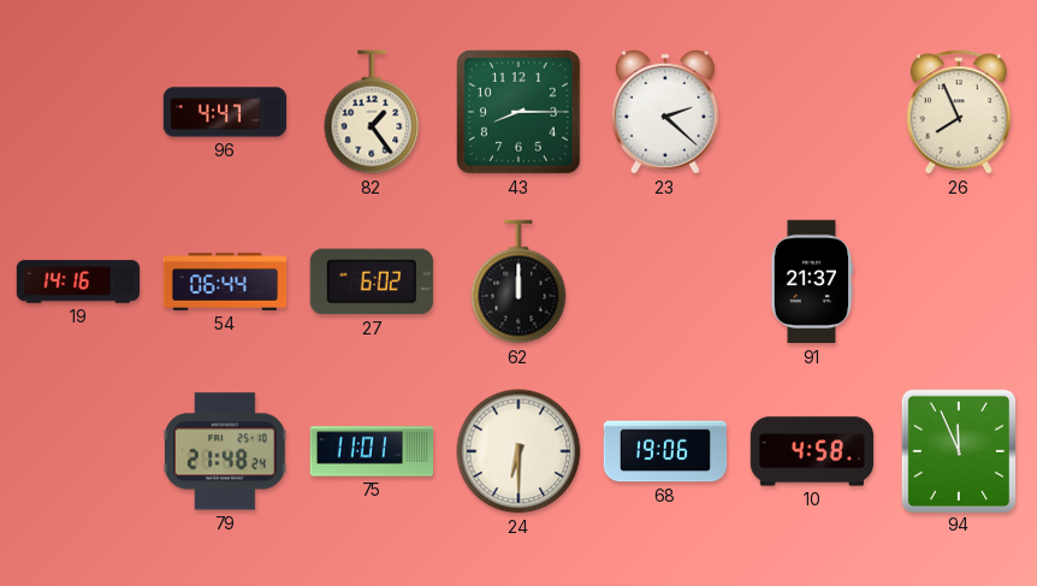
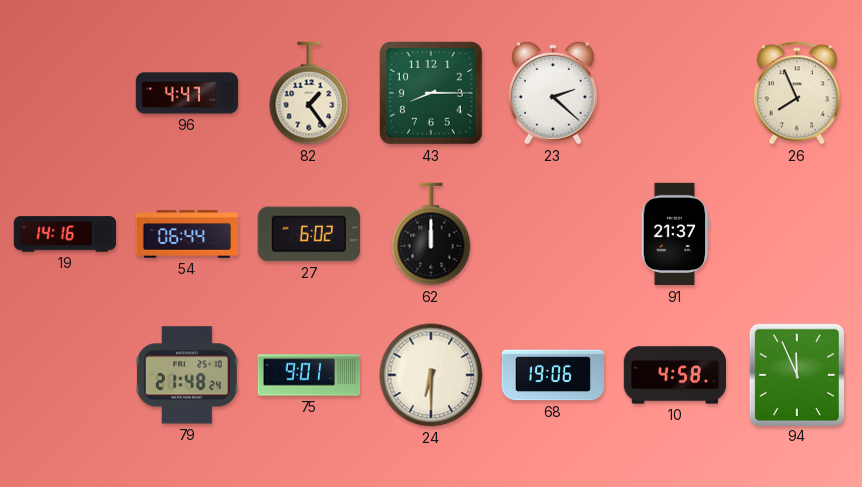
75: 11:01 -> 9:01
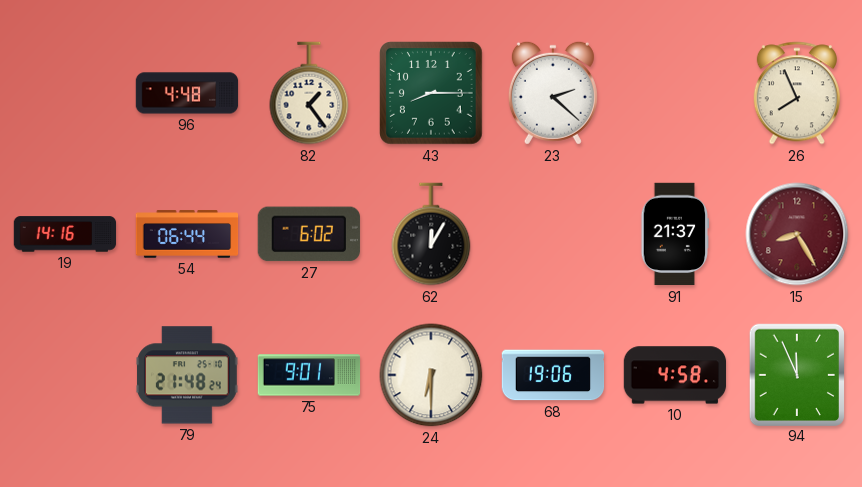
96: 4:47 -> 4:48
62: 12:00 -> 12:05
15: none -> 8:25
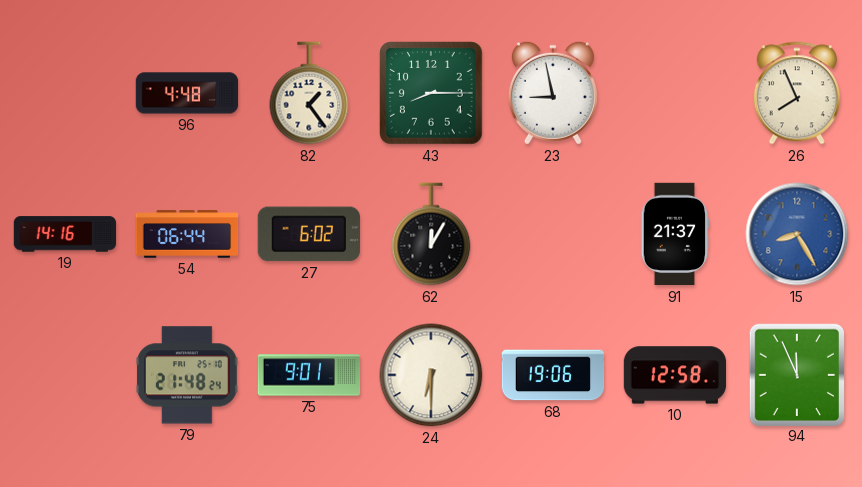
23: 2:22 -> 8:58
15 dial: burgundy -> blue
10: 4:58 -> 12:58
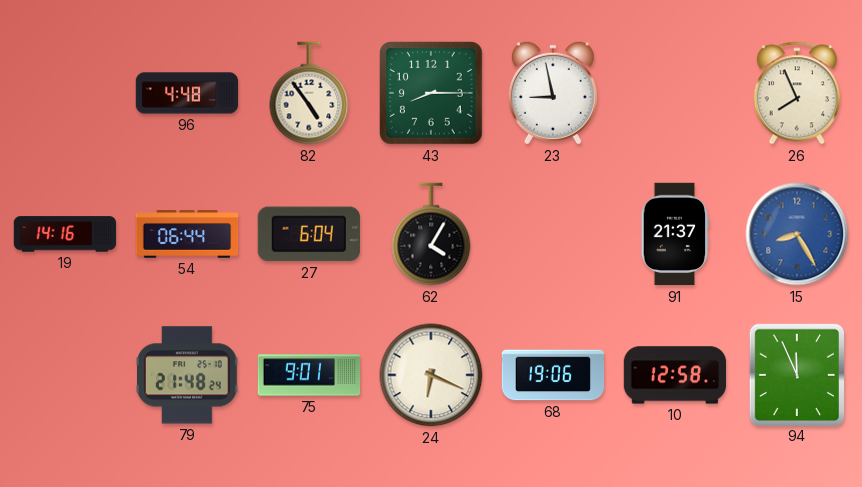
82: 1:24 -> 4:54
27: 6:02 -> 6:04
62: 12:05 -> 4:05
24: 6:30 -> 6:19
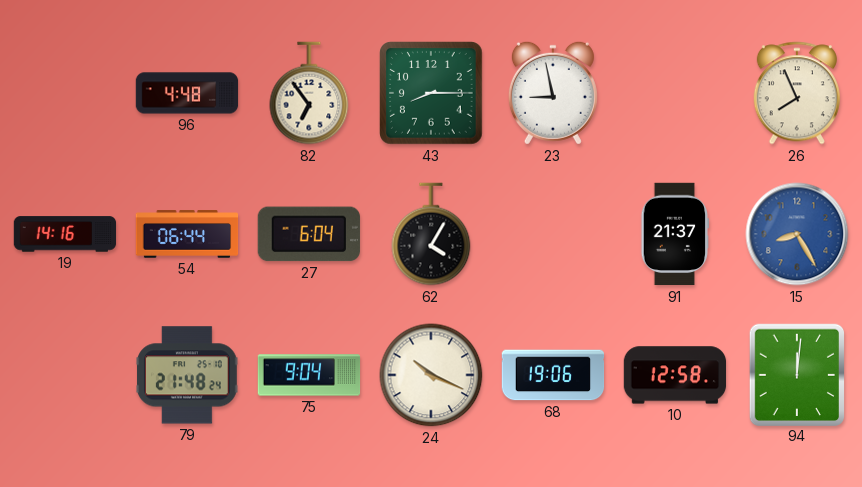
82: 4:54 -> 6:54
75: 9:01 -> 9:04
24: 6:19 -> 10:19
94: 11:56 -> 12:01
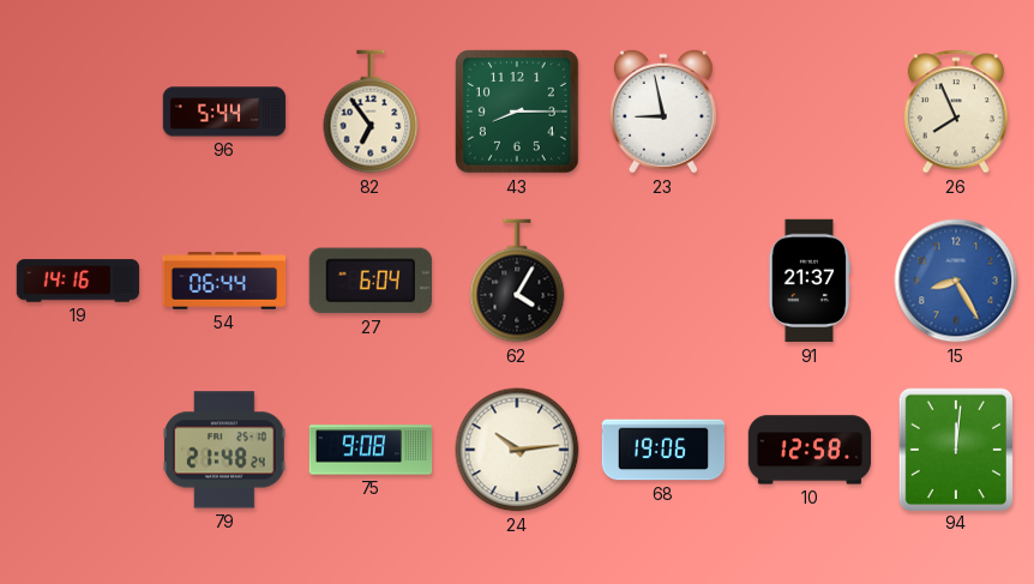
96: 4:48 -> 5:44
75: 9:04 -> 9:08
24: 10:19 -> 10:14
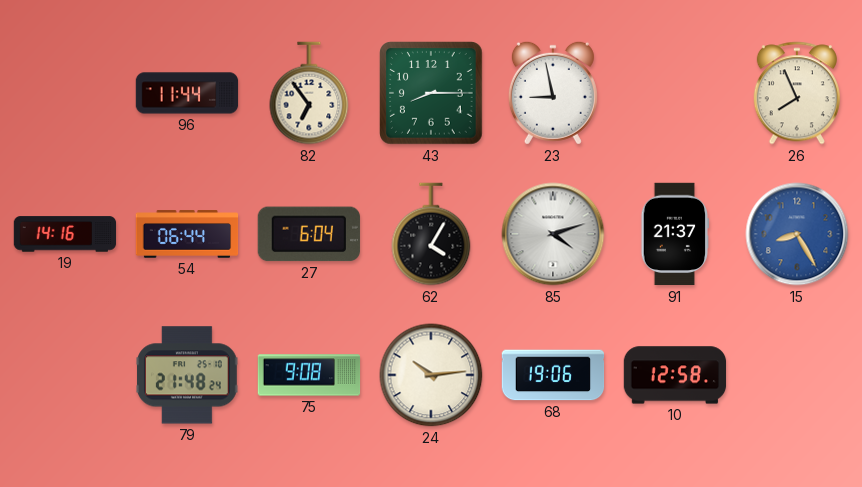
96: 5:44 -> 11:44
85: none -> 4:12
94: 12:01 -> none
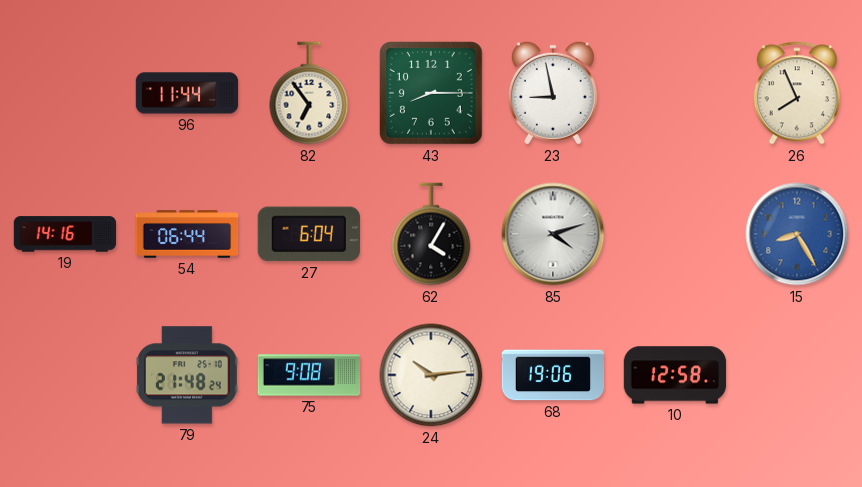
91: 21:37 -> none
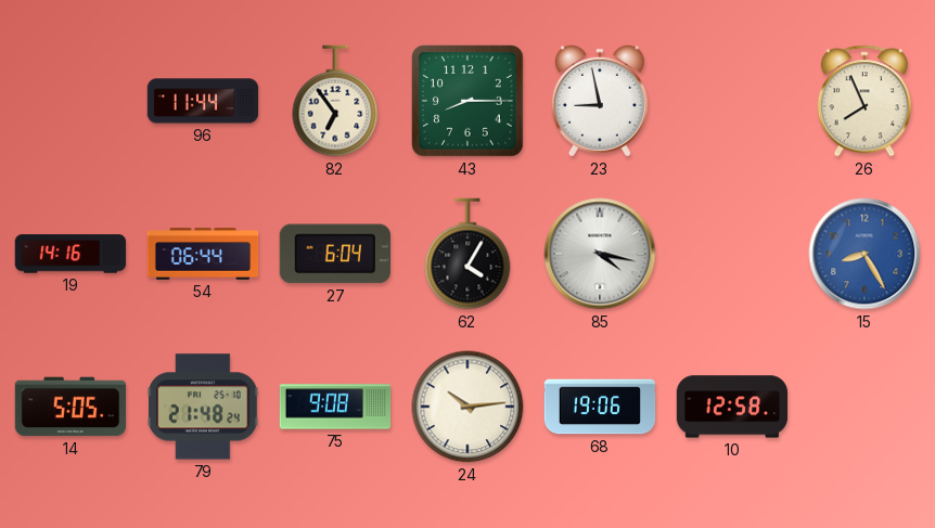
85: 4:12 -> 4:17
14: none -> 5:05
